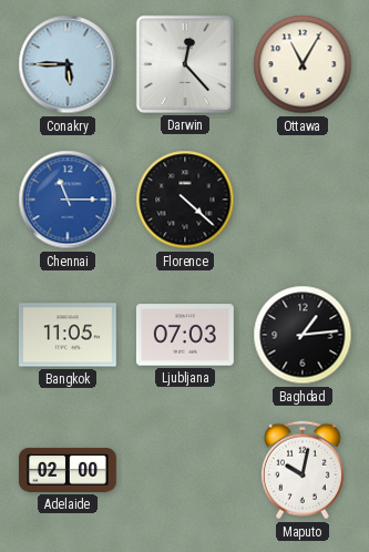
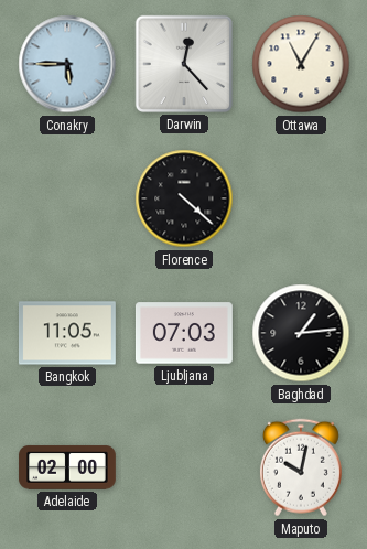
Chennai: 11:15 -> none
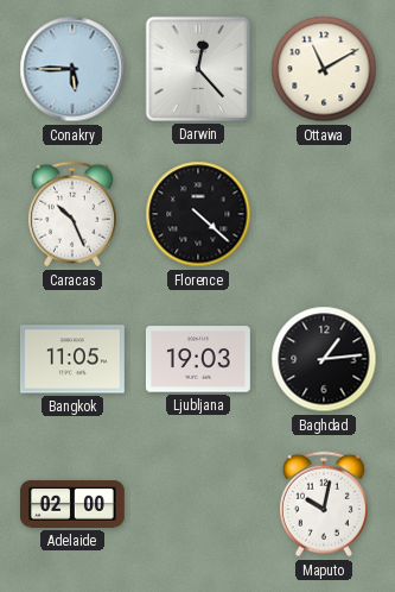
Ottawa: 11:05 -> 11:10
Caracas: none -> 10:26
Ljubljana: 07:03 -> 19:03
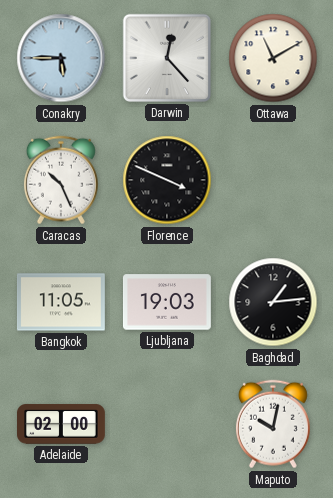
Florence: 4:22 -> 3:49
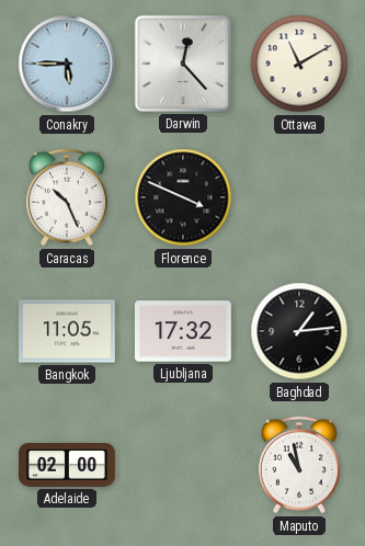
Ljubljana: 19:03 -> 17:32
Maputo: 10:02 -> 10:58
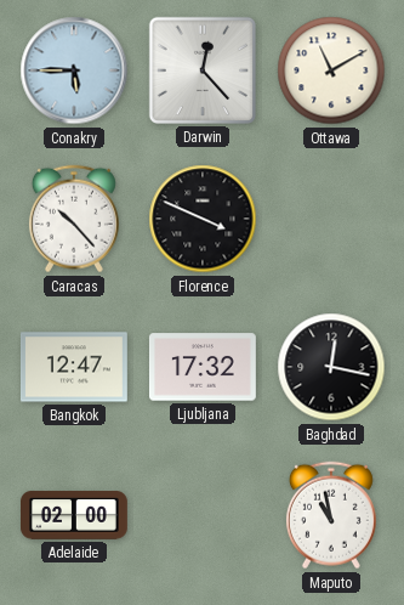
Caracas: 10:26 -> 10:23
Bangkok: 11:05 -> 12:47
Baghdad: 1:14 -> 12:17
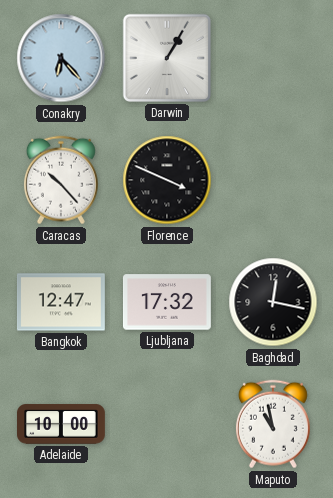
Conakry: 5:45 -> 6:23
Darwin: 12:23 -> 1:05
Ottawa: 11:10 -> none
Adelaide: 02:00 -> 10:00
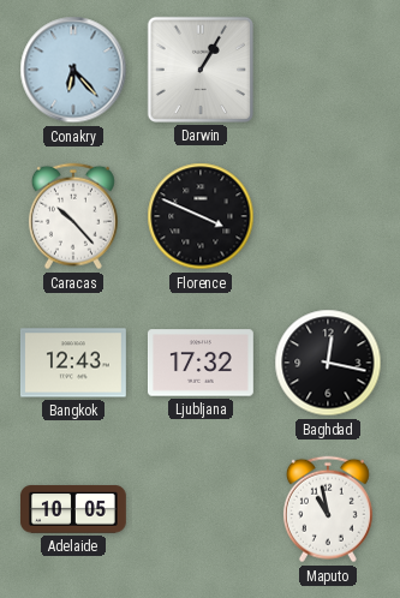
Bangkok: 12:47 -> 12:43
Adelaide: 10:00 -> 10:05
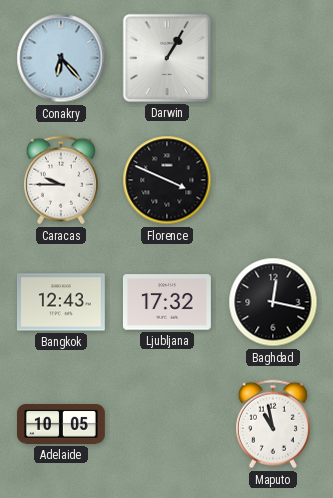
Caracas: 10:23 -> 9:45
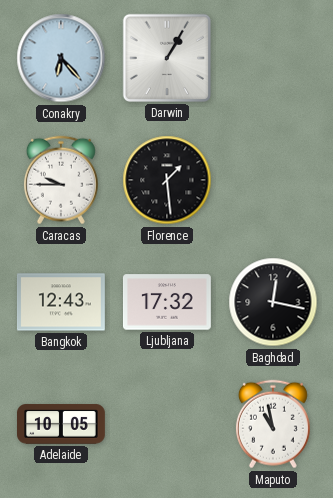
Florence: 3:49 -> 1:29
